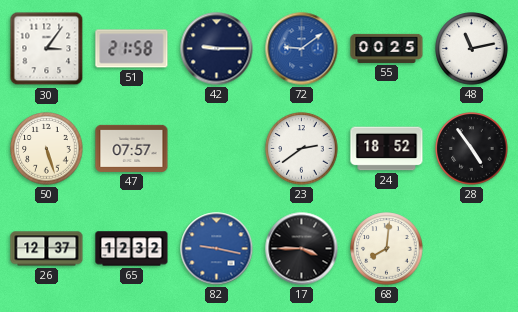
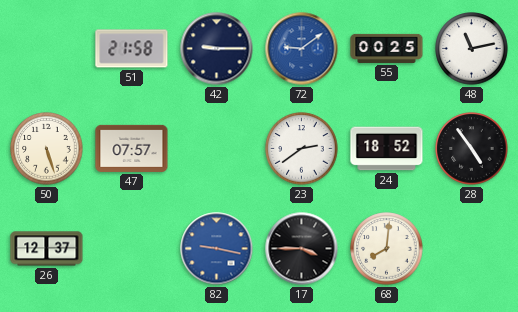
30: 3:06 -> none
65: 12:32 -> none
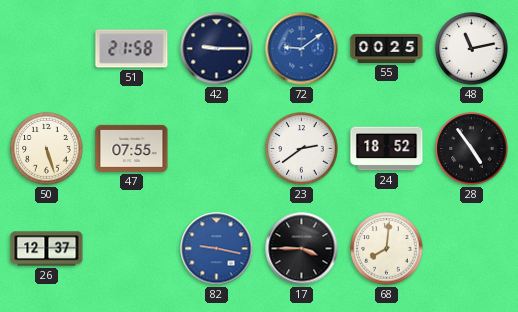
47: 07:57 -> 07:55
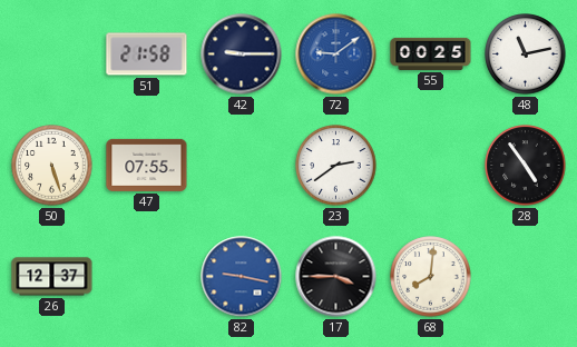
24: 18:52 -> none
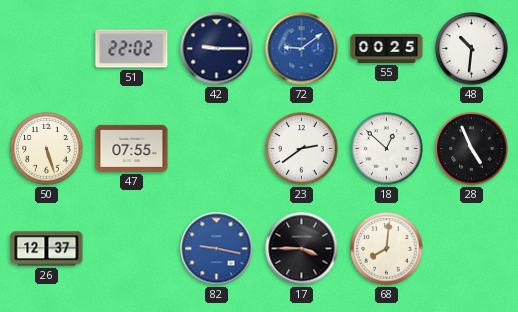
51: 21:58 -> 22:02
48: 11:13 -> 10:31
18: none -> 12:52
28: 4:54 -> 4:56
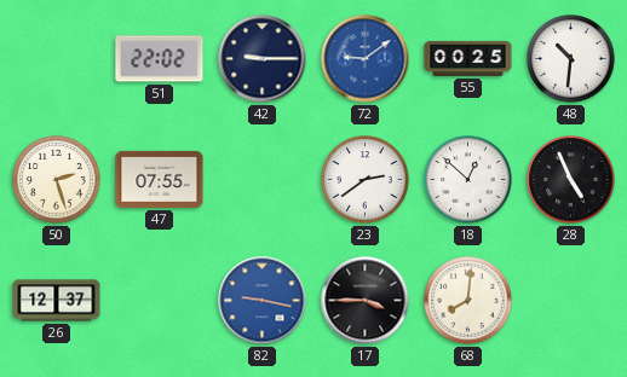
50: 5:27 -> 2:27
